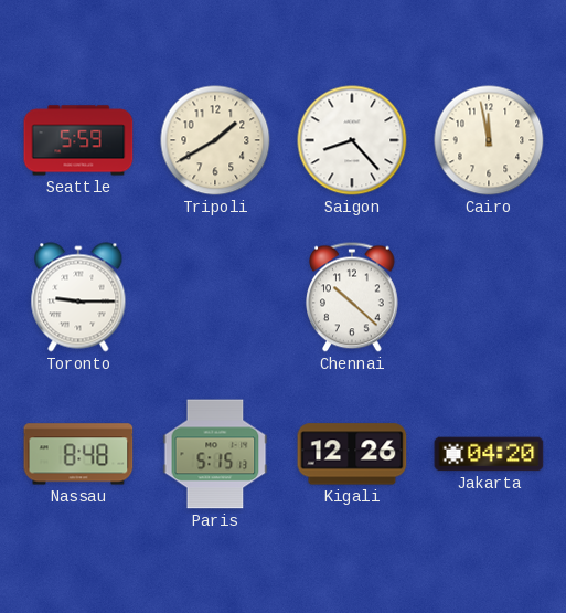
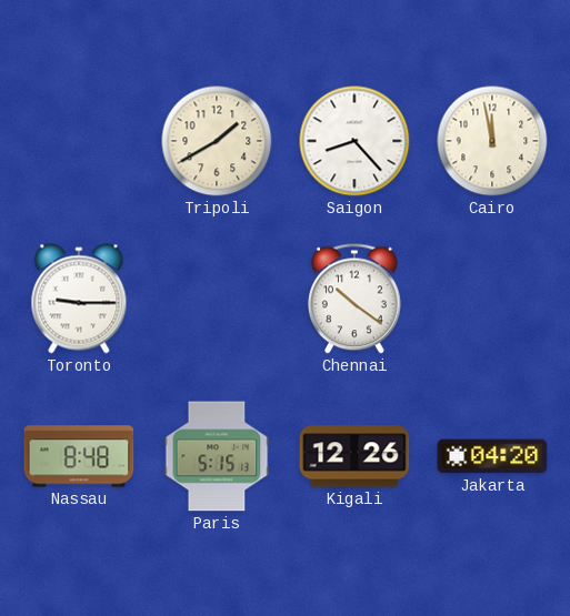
Seattle: 5:59 -> none
Chennai: 10:22 -> 10:21
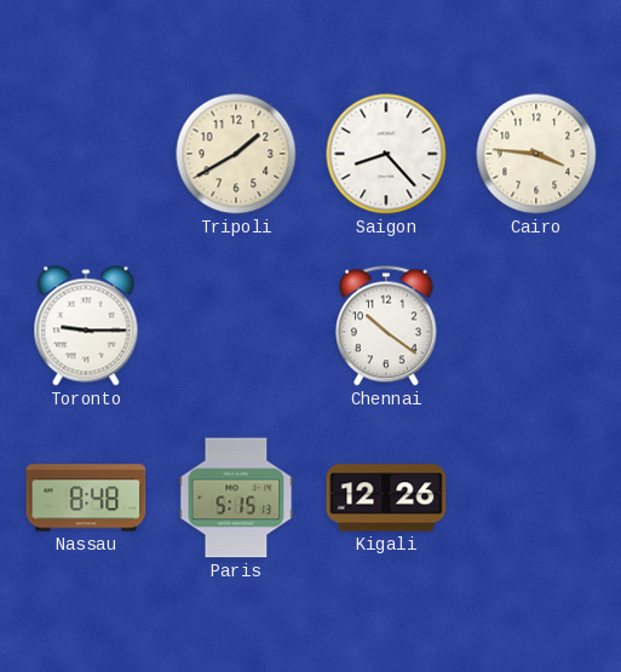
Cairo: 11:58 -> 3:46
Jakarta: 04:20 -> none
